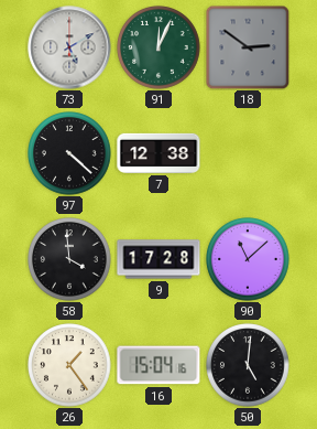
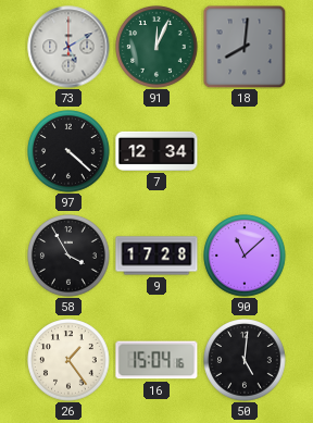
18: 2:51 -> 8:01
7: 12:38 -> 12:34
58: 3:59 -> 3:55
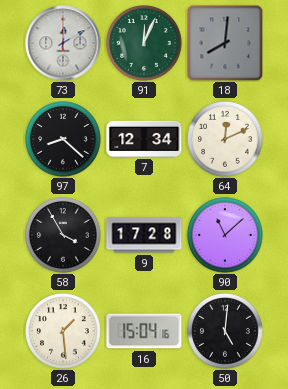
73: 5:10 -> 12:10
97: 4:22 -> 8:22
64: none -> 12:11
26: 1:24 -> 1:29
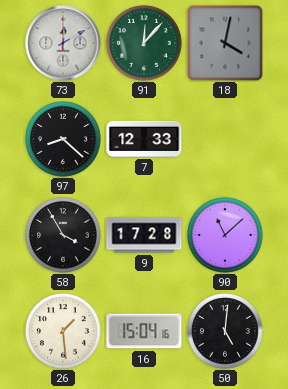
91: 12:04 -> 12:07
18: 8:01 -> 4:02
7: 12:34 -> 12:33
64: 12:11 -> none
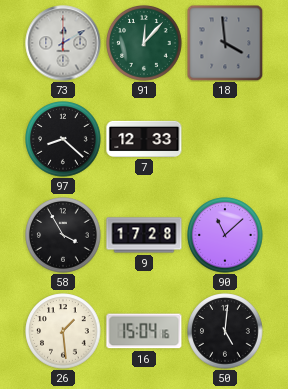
18: 4:02 -> 3:59
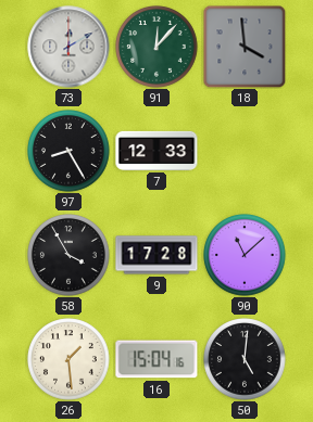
97: 8:22 -> 8:25
